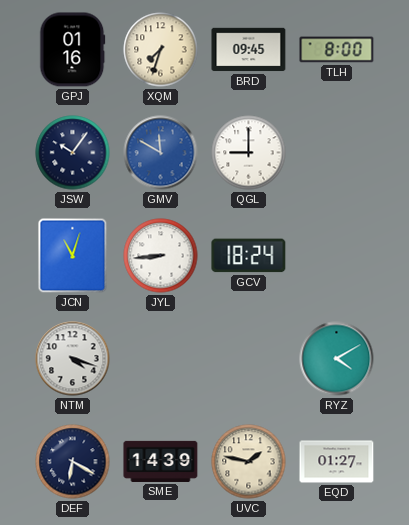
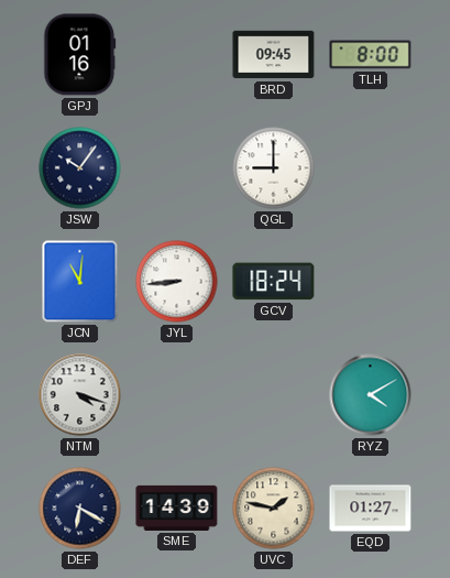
XQM: 7:33 -> none
GMV: 11:50 -> none
JCN: 11:03 -> 11:01
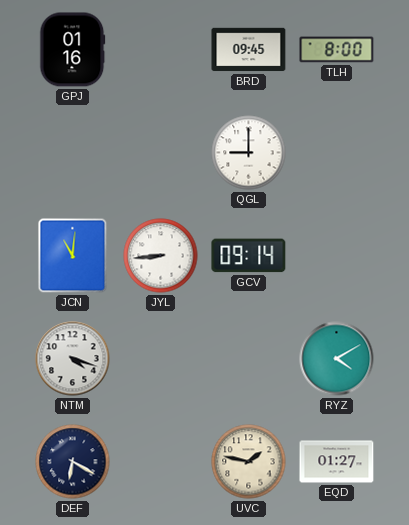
JSW: 10:06 -> none
GCV: 18:24 -> 09:14
SME: 14:39 -> none
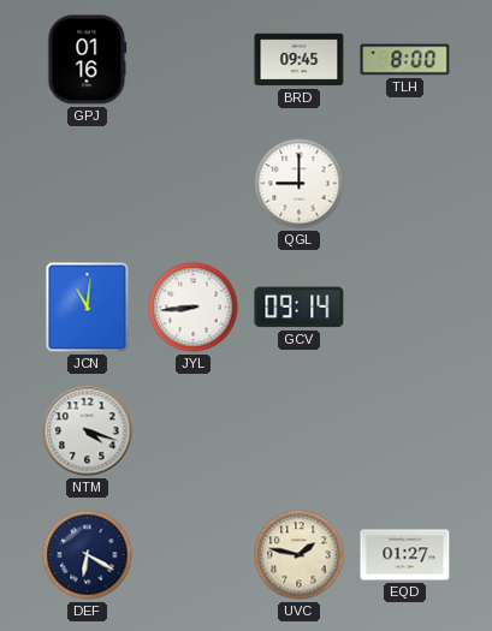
RYZ: 4:10 -> none
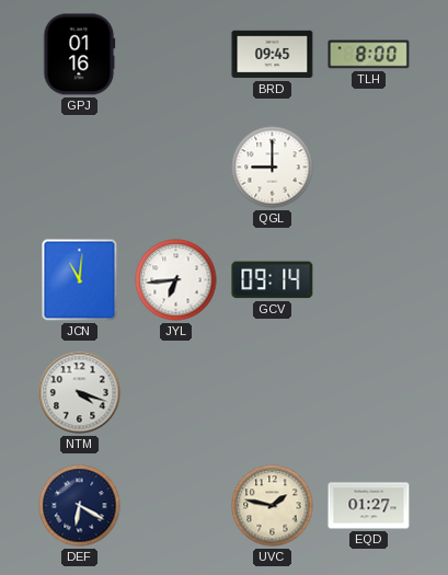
JYL: 8:44 -> 6:44
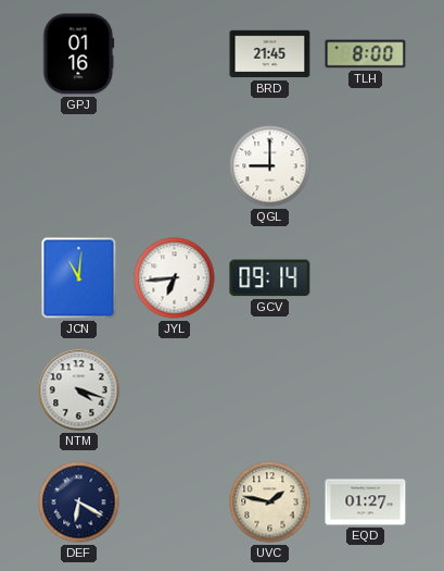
BRD: 09:45 -> 21:45
